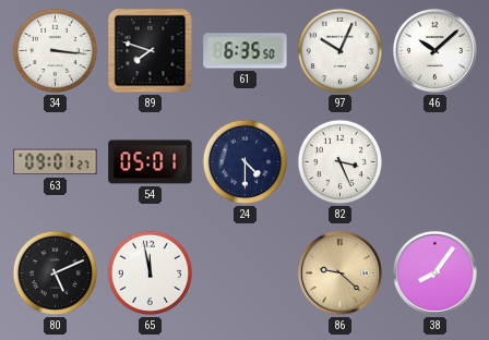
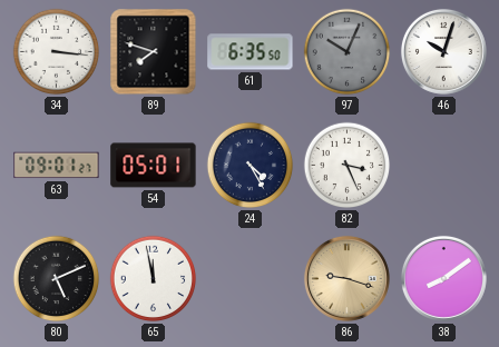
97 dial: white -> grey
46: 10:08 -> 10:03
24: 4:30 -> 4:25
86: 9:22 -> 9:18
38: 8:06 -> 8:09
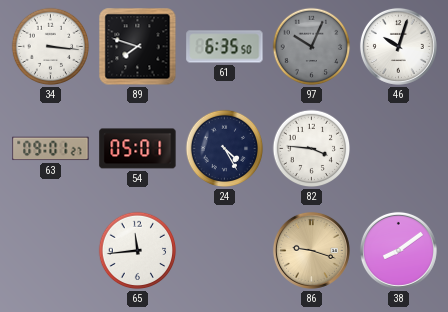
82: 3:26 -> 3:46
80: 5:11 -> none
65: 11:58 -> 11:44
